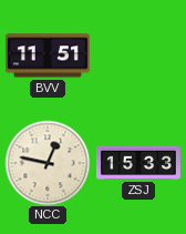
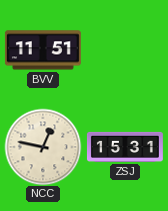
ZSJ: 15:33 -> 15:31
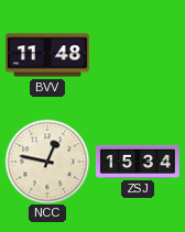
BVV: 11:51 -> 11:48
ZSJ: 15:31 -> 15:34
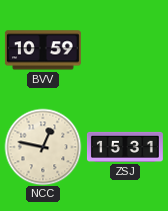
BVV: 11:48 -> 10:59
ZSJ: 15:34 -> 15:31
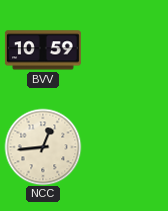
NCC: 12:47 -> 12:44
ZSJ: 15:31 -> none
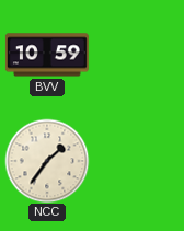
NCC: 12:44 -> 1:36
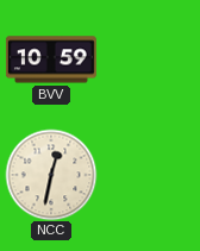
NCC: 1:36 -> 12:32
